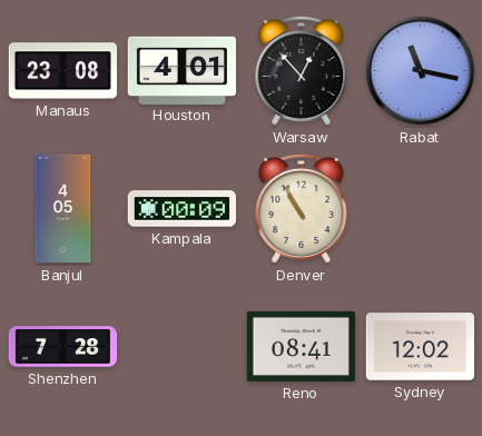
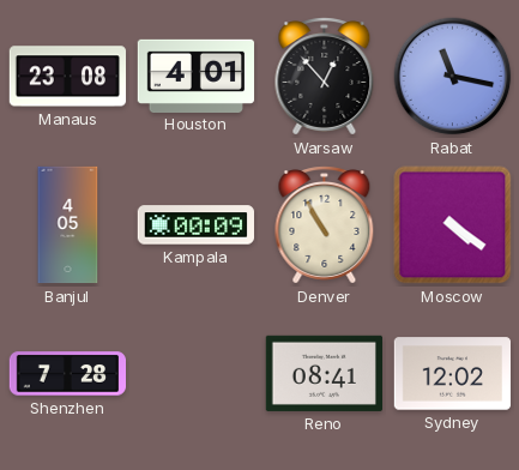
Moscow: none -> 4:21
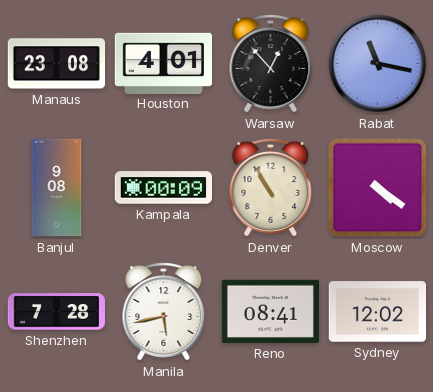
Banjul: 4:05 -> 9:08
Manila: none -> 5:43
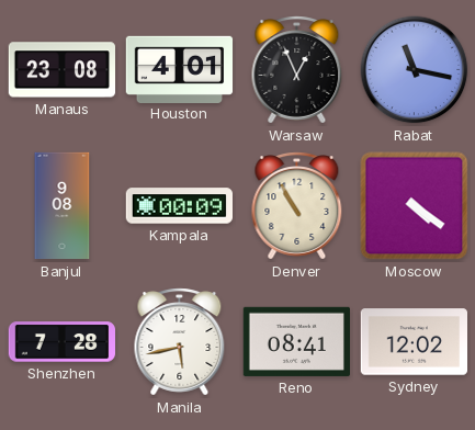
Warsaw: 12:53 -> 12:56
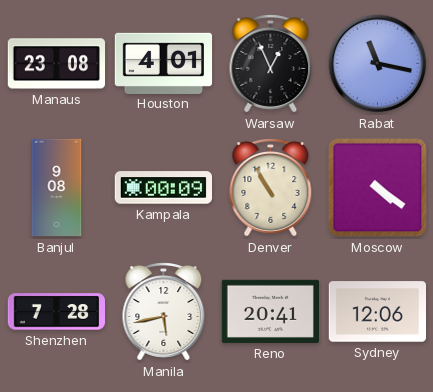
Reno: 08:41 -> 20:41
Sydney: 12:02 -> 12:06
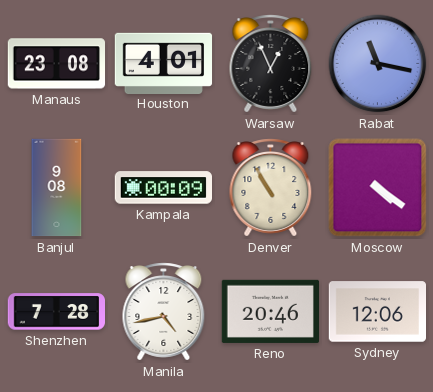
Manila: 5:43 -> 4:43
Reno: 20:41 -> 20:46
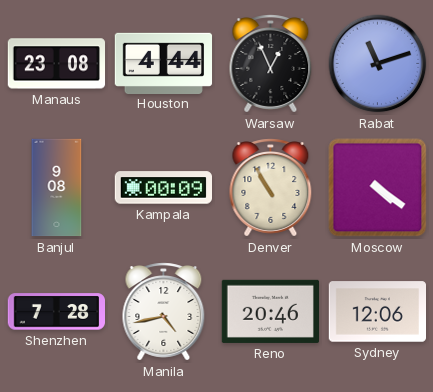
Houston: 4:01 -> 4:44
Rabat: 11:17 -> 11:12
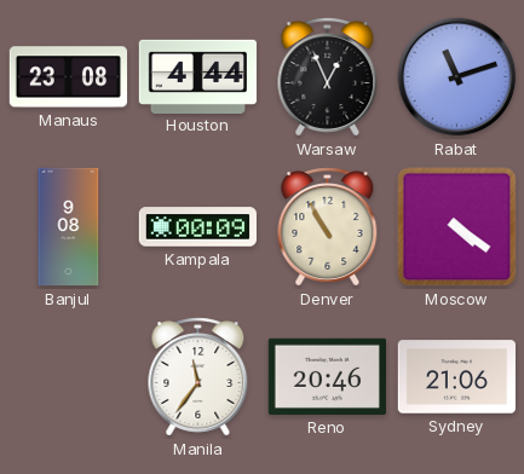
Shenzhen: 7:28 -> none
Manila: 4:43 -> 11:36
Sydney: 12:06 -> 21:06
